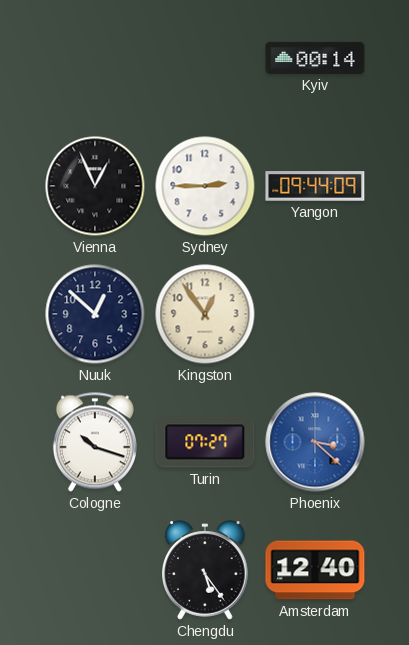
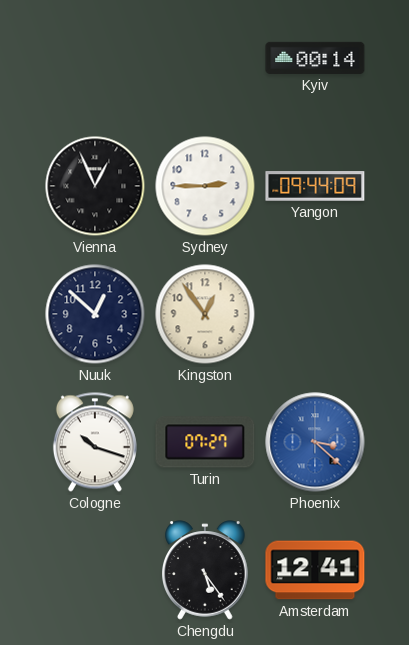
Amsterdam: 12:40 -> 12:41
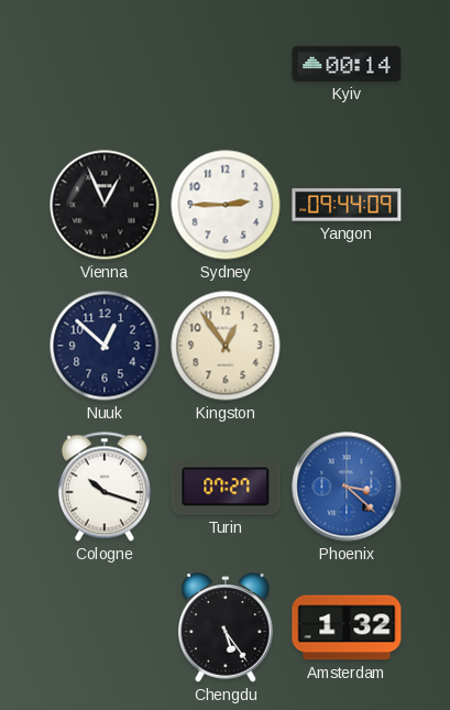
Amsterdam: 12:41 -> 1:32
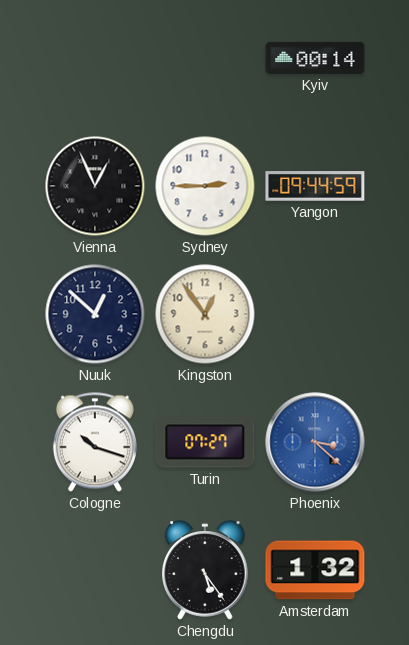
Yangon: 09:44:09 -> 09:44:59
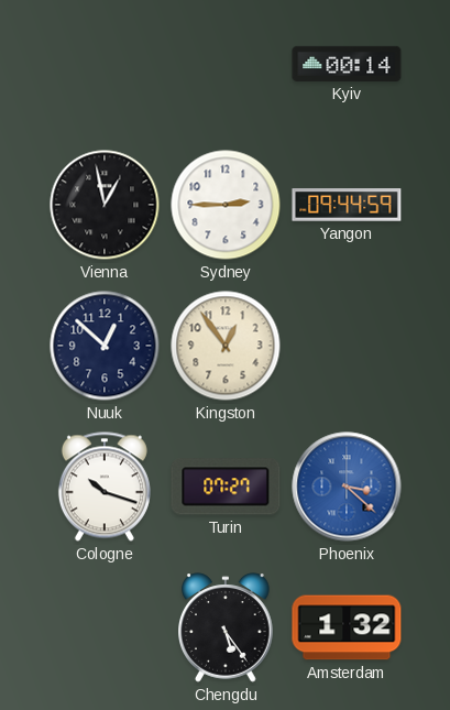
Vienna: 12:56 -> 12:58
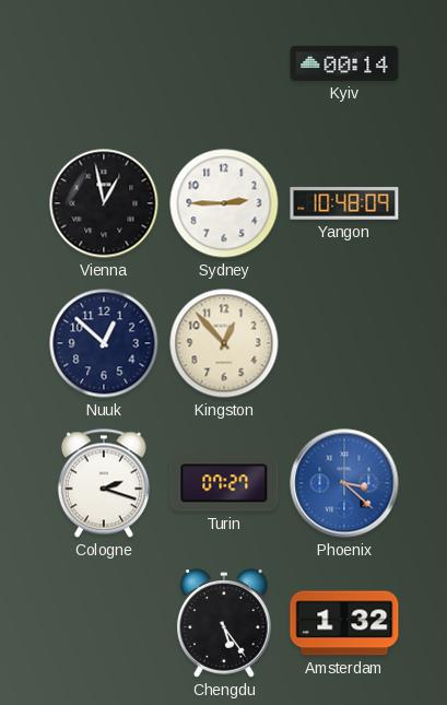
Yangon: 09:44 -> 10:48
Kingston: 12:54 -> 12:53
Cologne: 10:18 -> 2:18
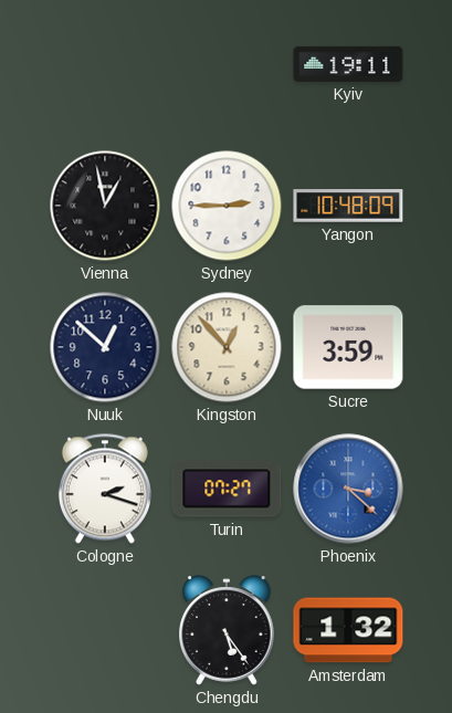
Kyiv: 00:14 -> 19:11
Sucre: none -> 3:59
